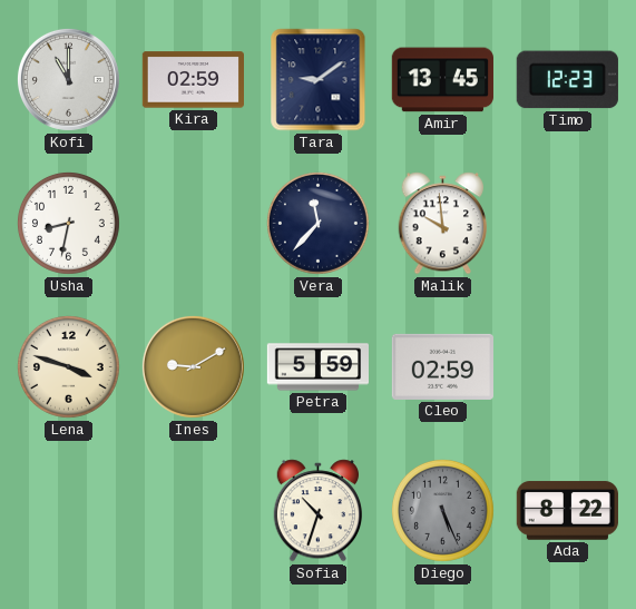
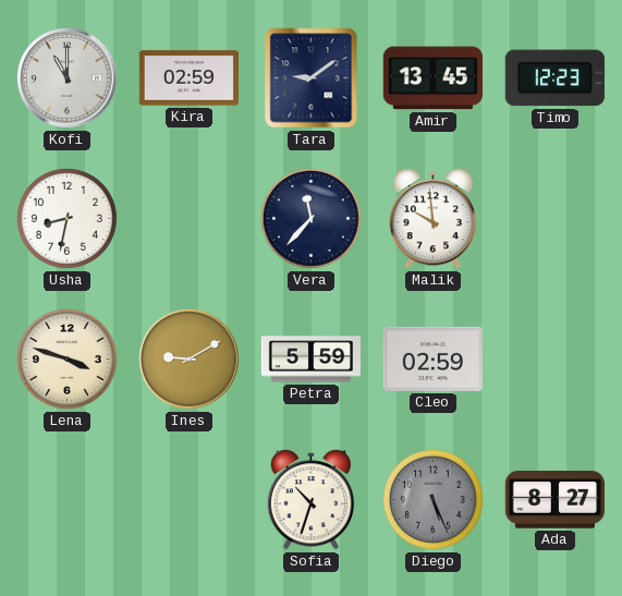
Ada: 8:22 -> 8:27
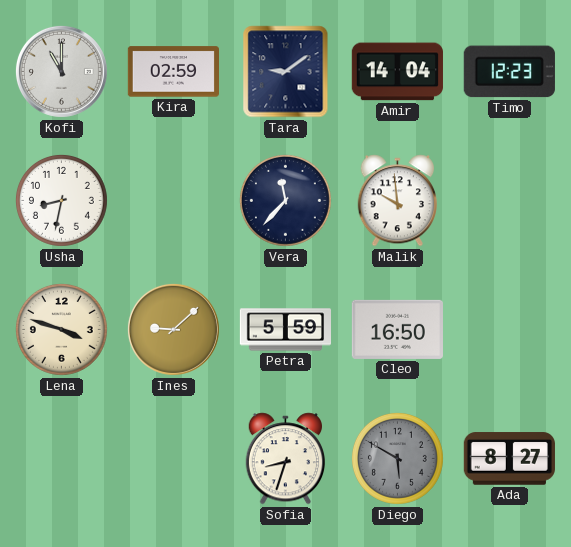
Amir: 13:45 -> 14:04
Ines: 9:10 -> 9:08
Cleo: 02:59 -> 16:50
Sofia: 10:33 -> 8:33
Diego: 5:26 -> 5:50
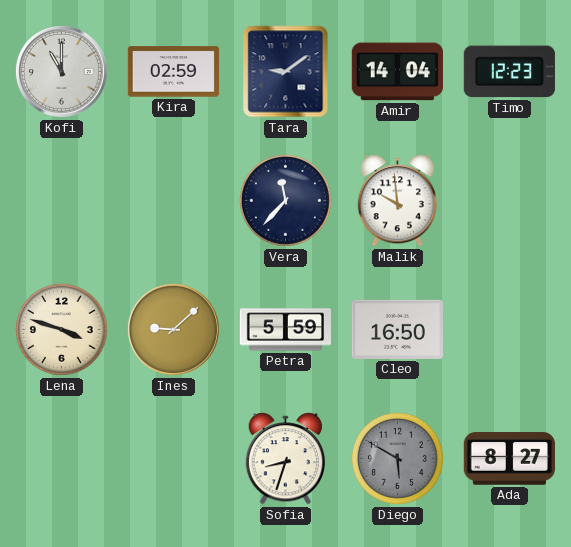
Usha: 8:32 -> none
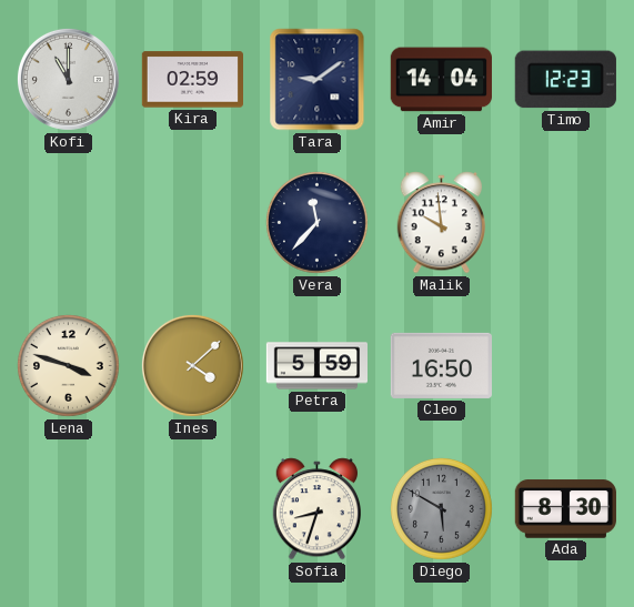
Ines: 9:08 -> 4:08
Ada: 8:27 -> 8:30
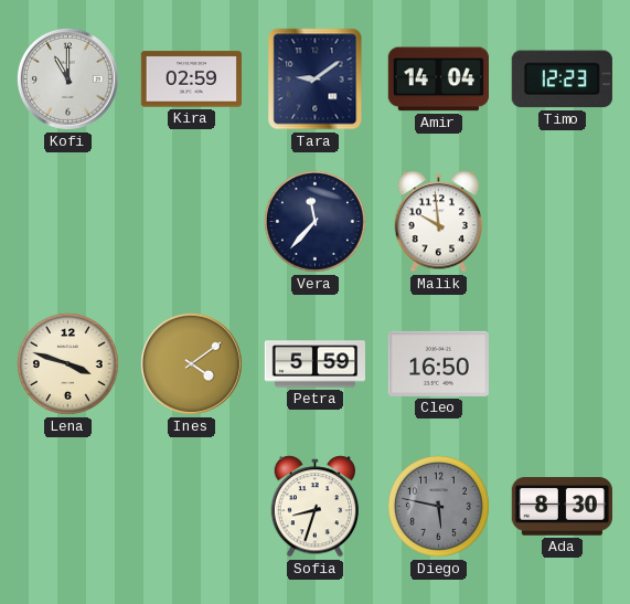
Ines: 4:08 -> 4:09
Diego: 5:50 -> 5:47
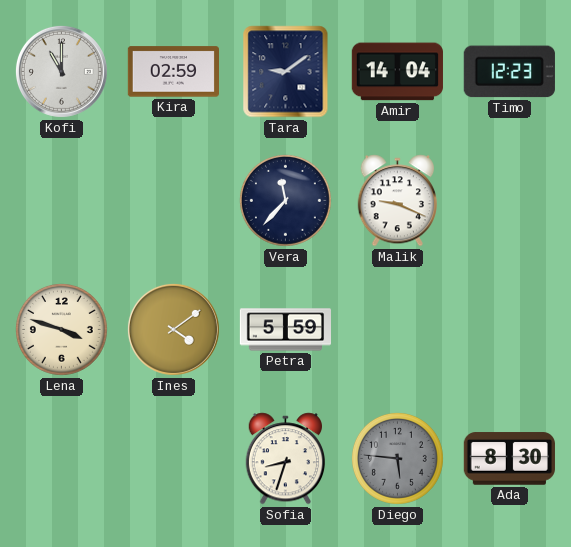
Malik: 9:59 -> 9:19
Cleo: 16:50 -> none
Diego: 5:47 -> 5:46
